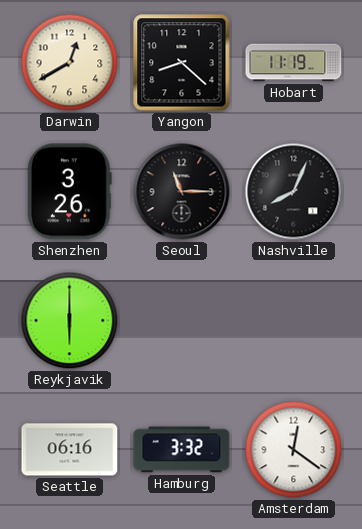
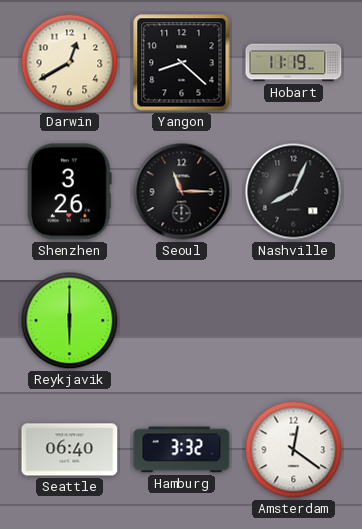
Seattle: 06:16 -> 06:40
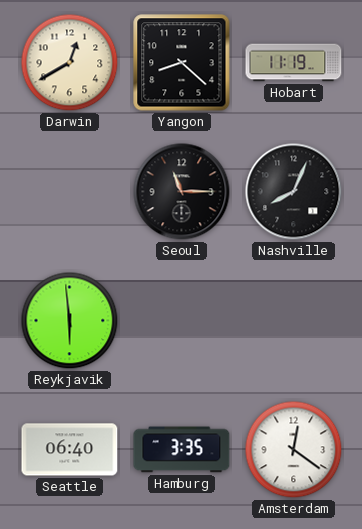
Shenzhen: 3:26 -> none
Reykjavik: 6:00 -> 5:59
Hamburg: 3:32 -> 3:35
